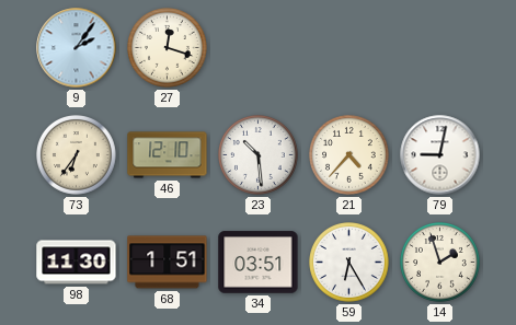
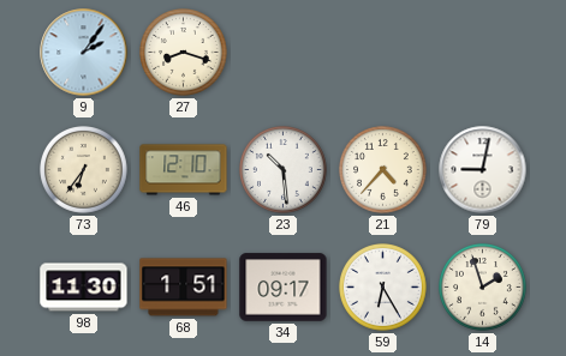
27: 12:18 -> 8:18
34: 03:51 -> 09:17
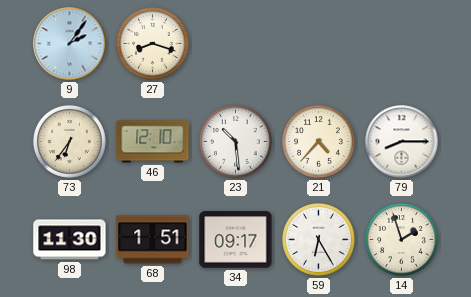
79: 9:02 -> 8:15
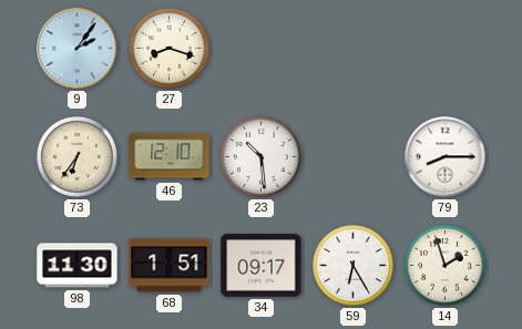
21: 4:37 -> none
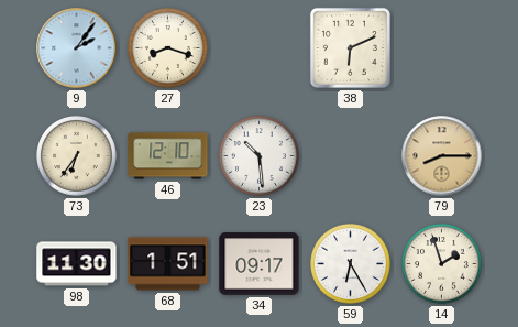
38: none -> 6:11
79 dial: white -> champagne
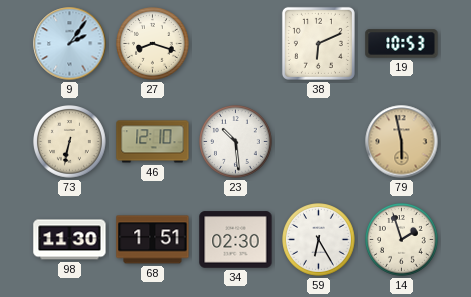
19: none -> 10:53
73: 6:36 -> 6:32
79: 8:15 -> 5:58
34: 09:17 -> 02:30
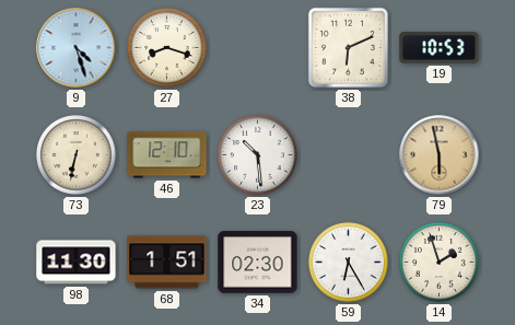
9: 2:06 -> 4:27
